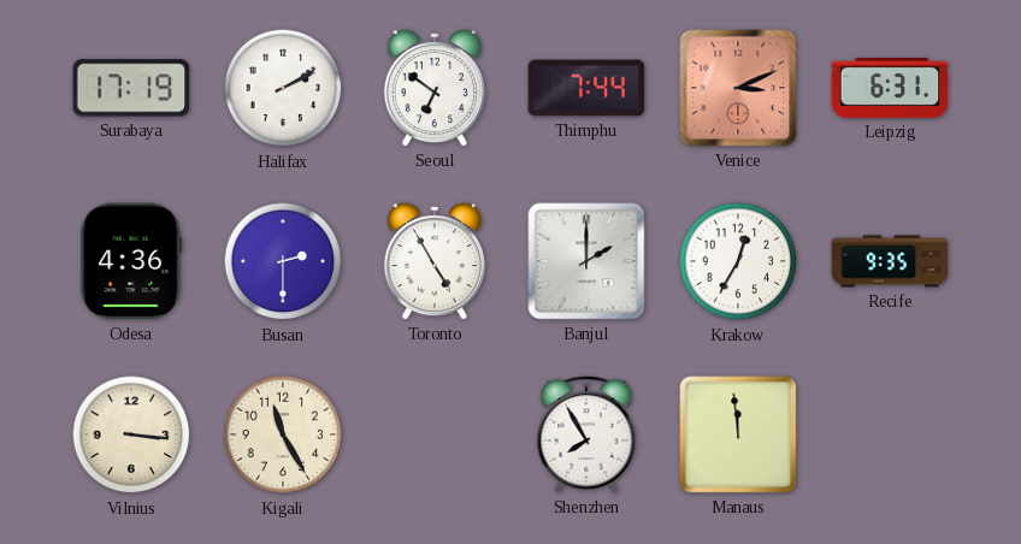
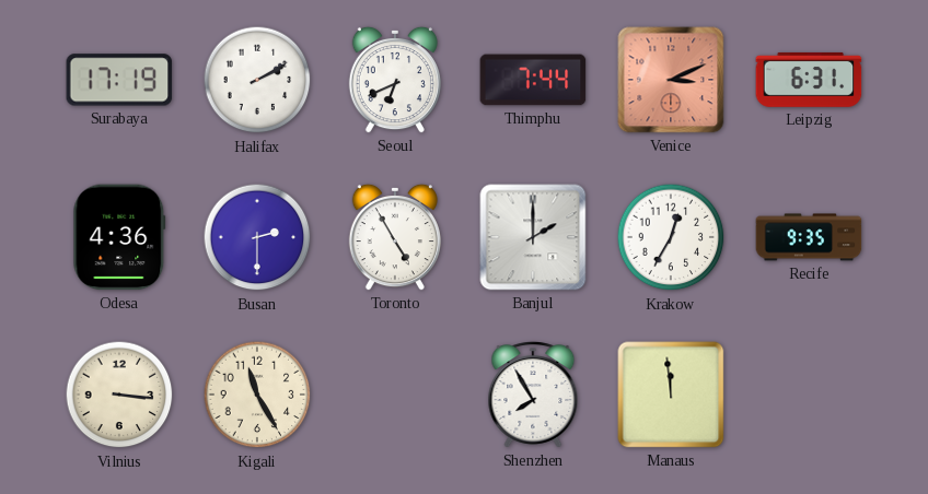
Seoul: 6:51 -> 6:41
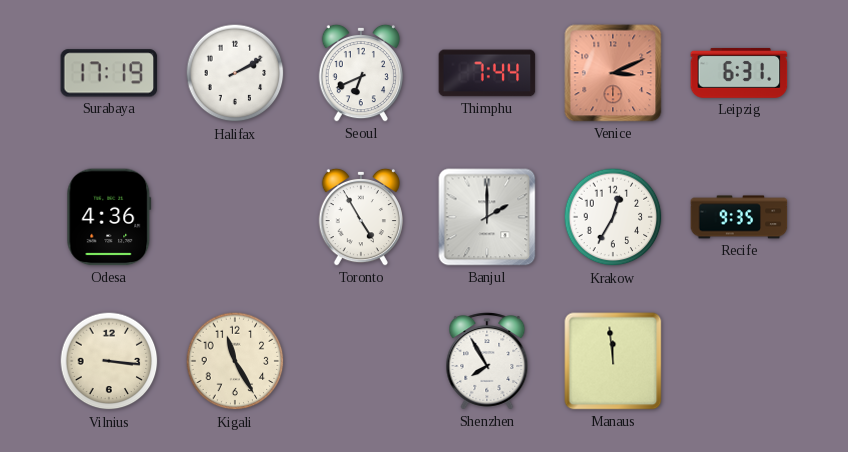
Busan: 2:30 -> none
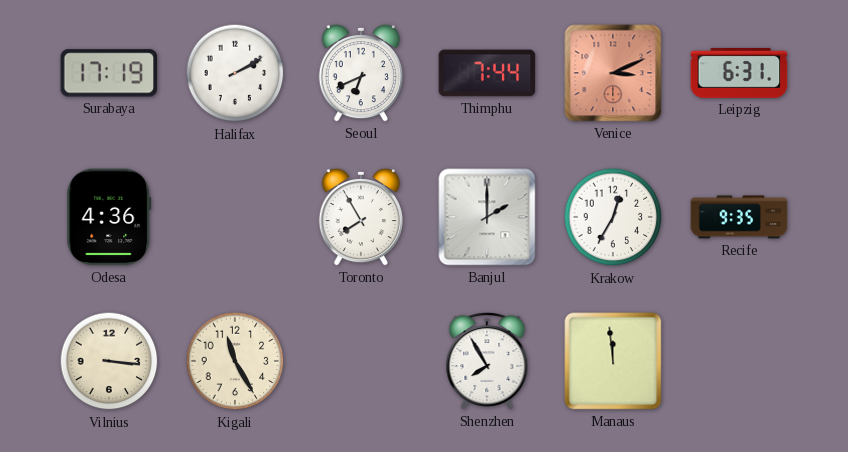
Toronto: 4:55 -> 7:55
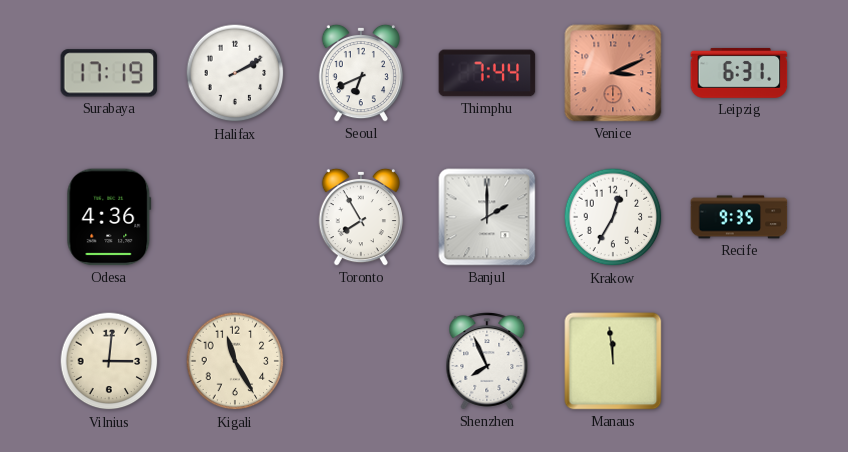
Vilnius: 3:16 -> 3:01
Shenzhen: 7:55 -> 7:56
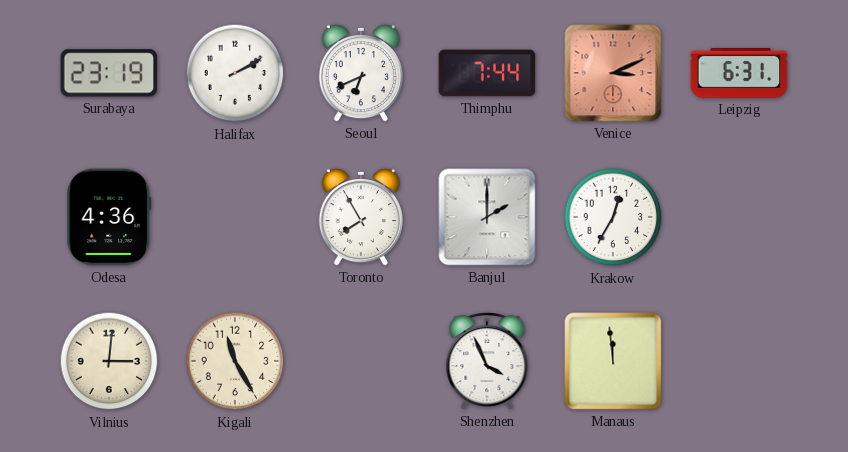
Surabaya: 17:19 -> 23:19
Recife: 9:35 -> none
Shenzhen: 7:56 -> 3:56
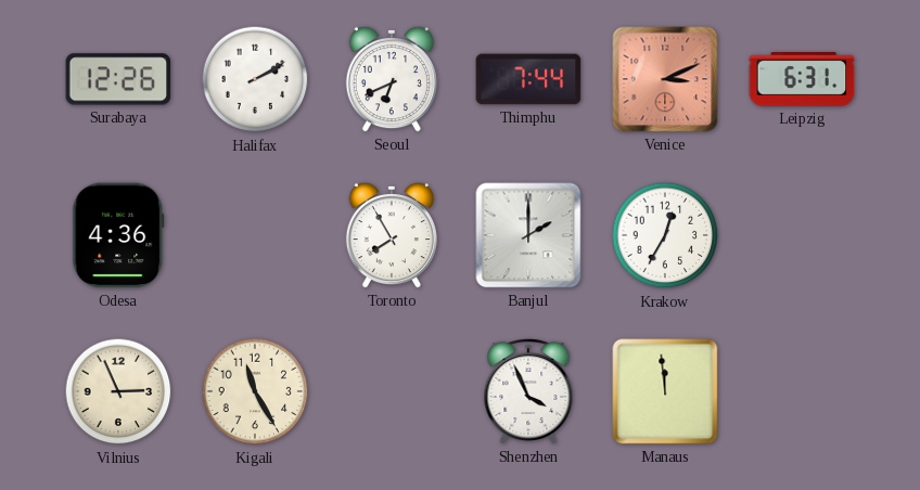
Surabaya: 23:19 -> 12:26
Vilnius: 3:01 -> 2:56
